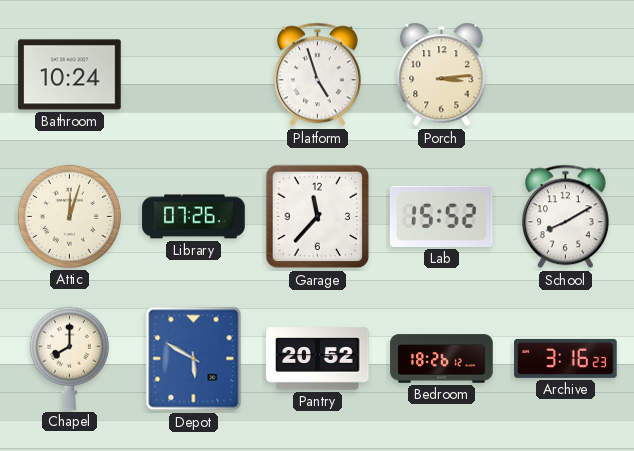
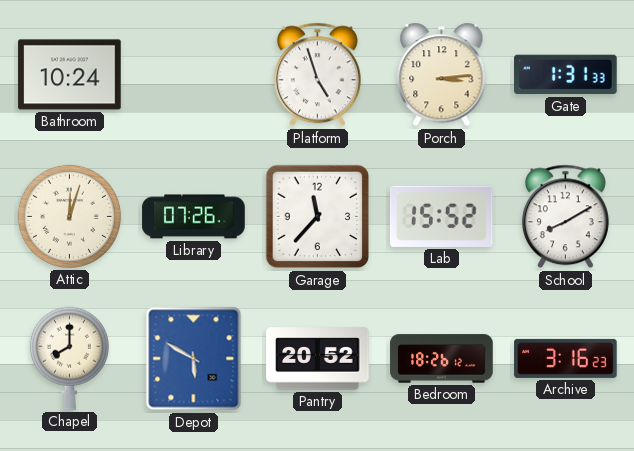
Gate: none -> 1:31
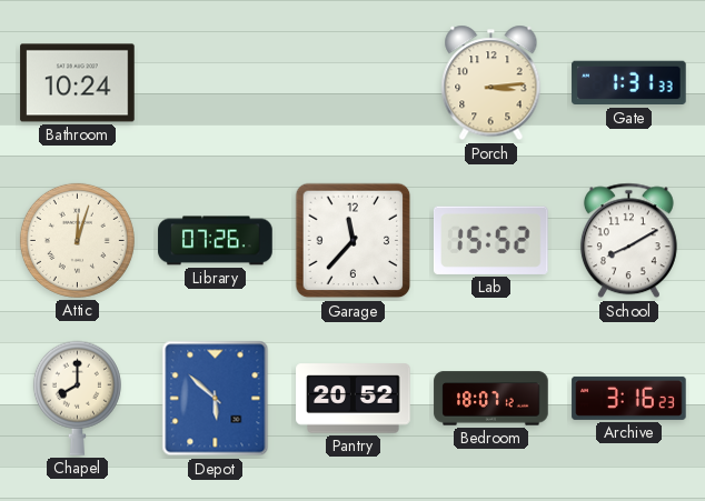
Platform: 4:57 -> none
Depot: 5:50 -> 5:52
Bedroom: 18:26 -> 18:07
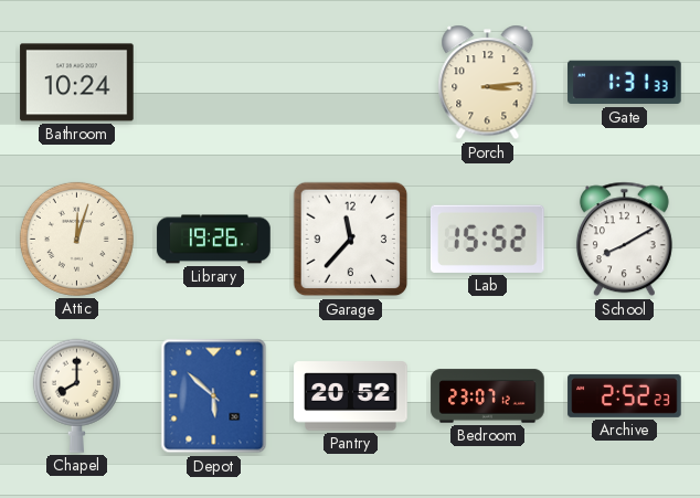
Library: 07:26 -> 19:26
Bedroom: 18:07 -> 23:07
Archive: 3:16 -> 2:52
